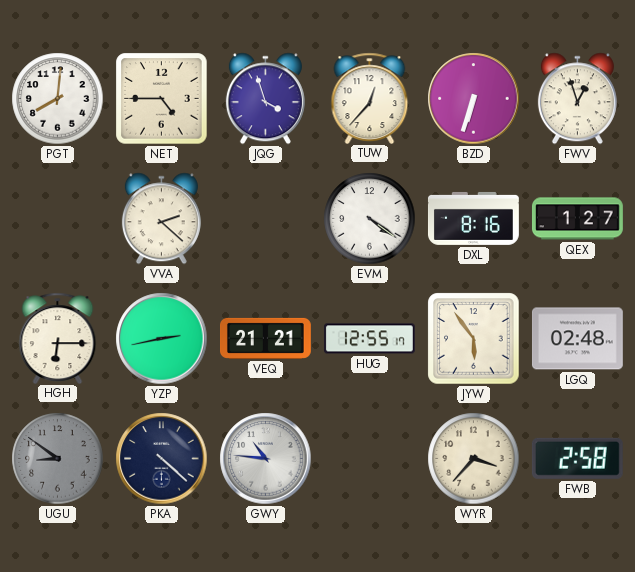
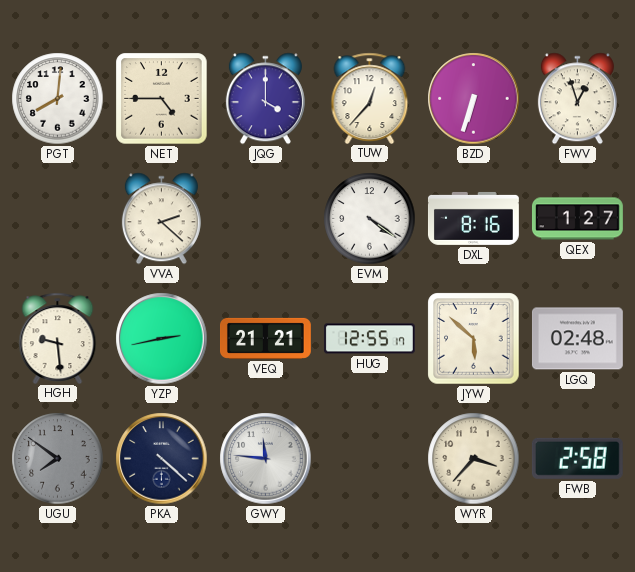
JQG: 3:57 -> 4:00
HGH: 6:15 -> 9:29
JYW: 5:54 -> 5:52
UGU: 8:51 -> 7:51
GWY: 10:46 -> 11:46
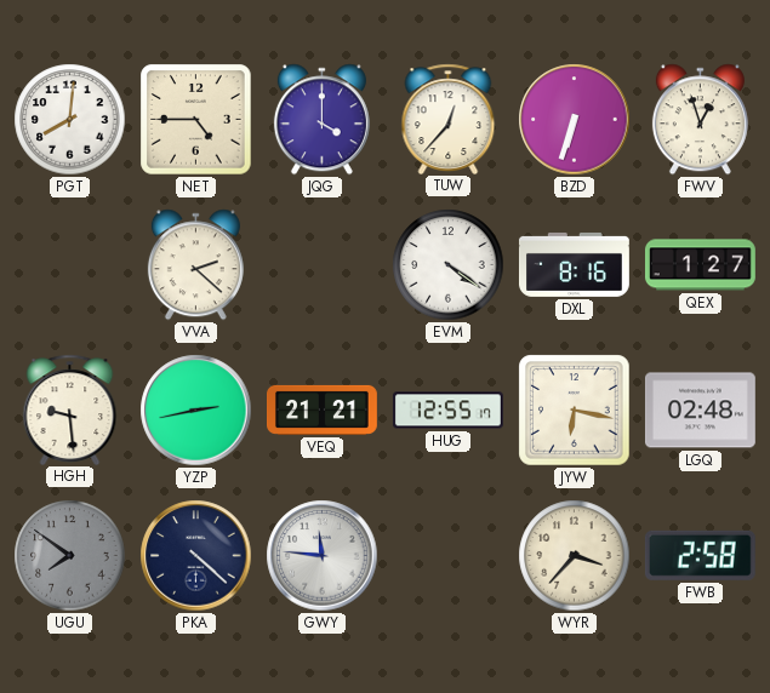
JYW: 5:52 -> 6:17
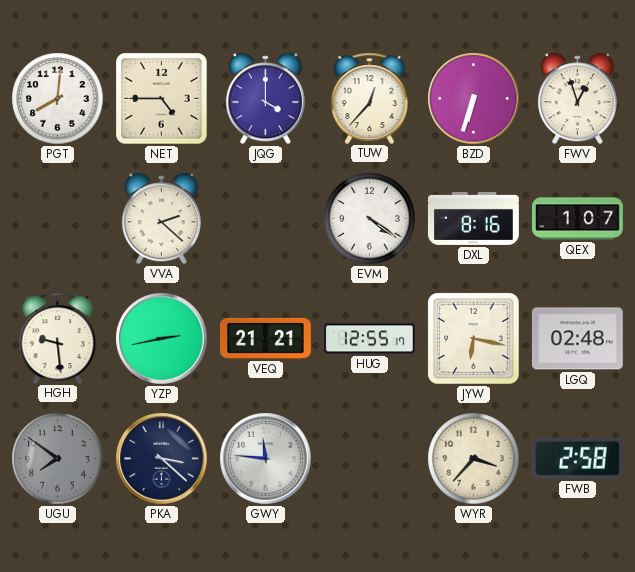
QEX: 1:27 -> 1:07
PKA: 4:22 -> 3:22
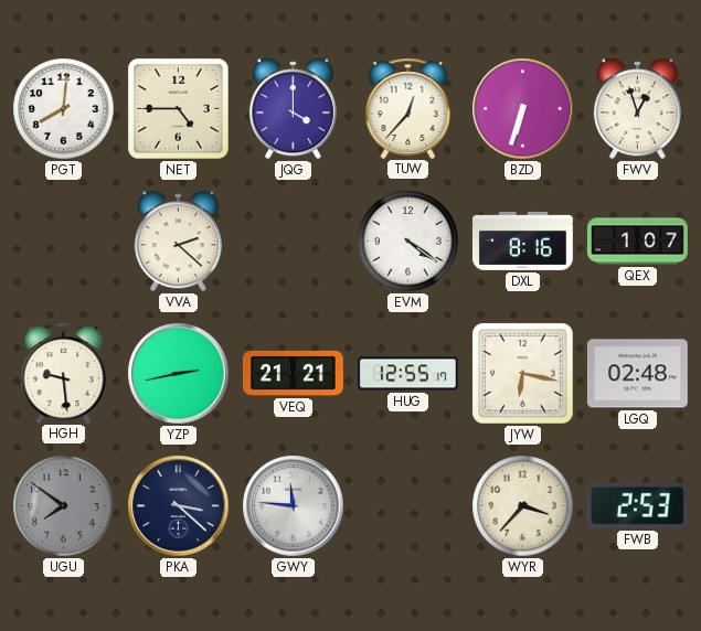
FWB: 2:58 -> 2:53
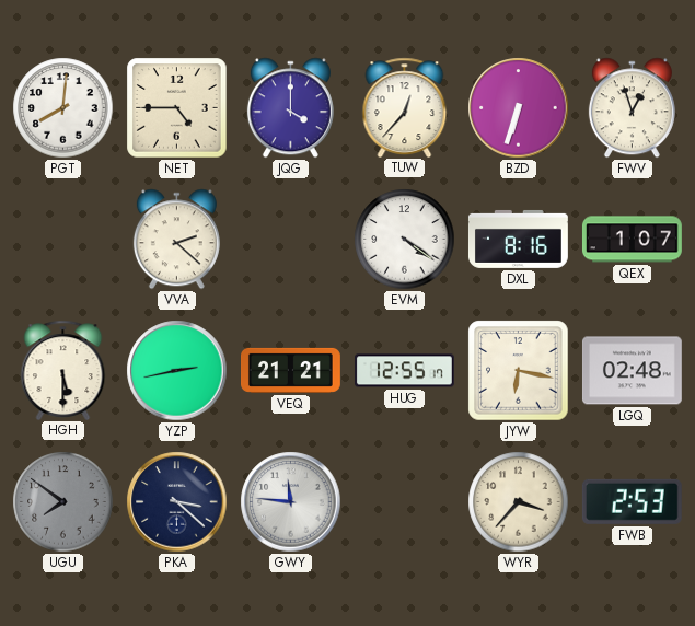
HGH: 9:29 -> 5:30
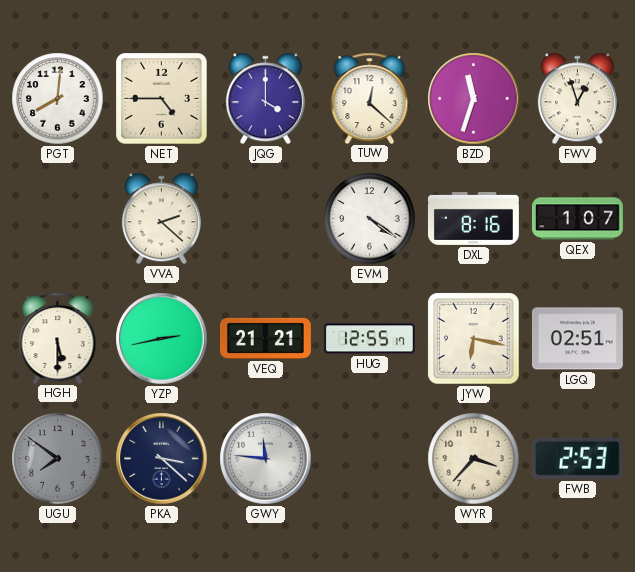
TUW: 12:37 -> 12:22
BZD: 6:33 -> 11:33
LGQ: 02:48 -> 02:51
